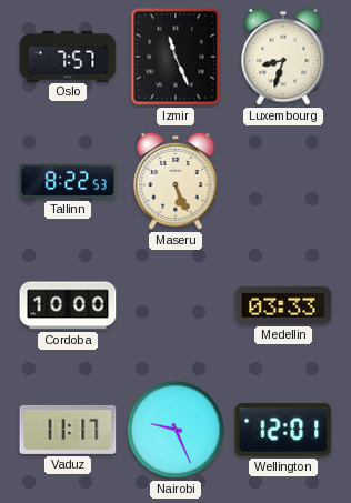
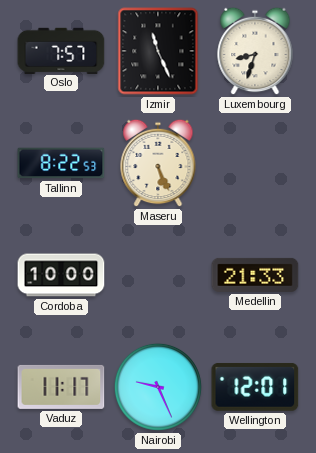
Medellin: 03:33 -> 21:33
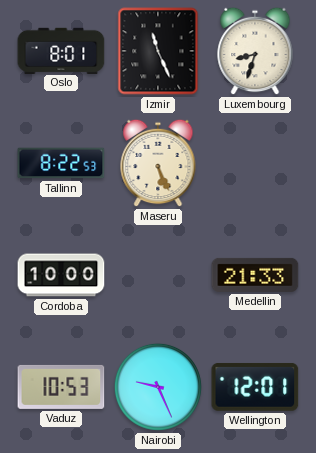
Oslo: 7:57 -> 8:01
Vaduz: 11:17 -> 10:53
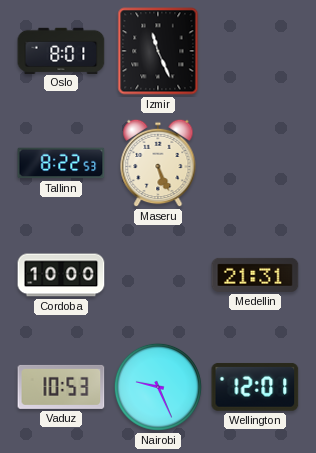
Luxembourg: 8:33 -> none
Medellin: 21:33 -> 21:31
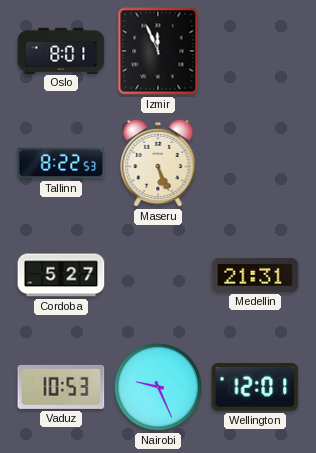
Izmir: 11:26 -> 11:56
Cordoba: 10:00 -> 5:27
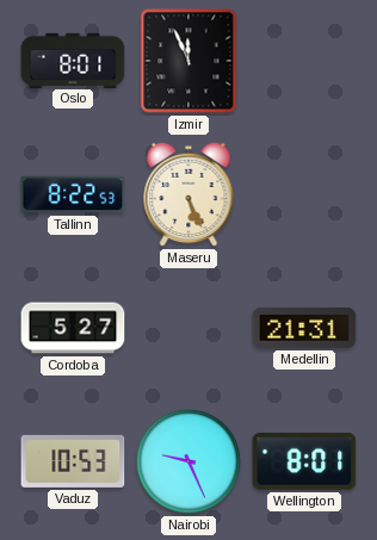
Wellington: 12:01 -> 8:01
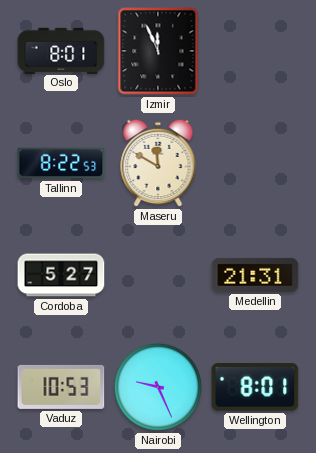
Maseru: 5:26 -> 11:50
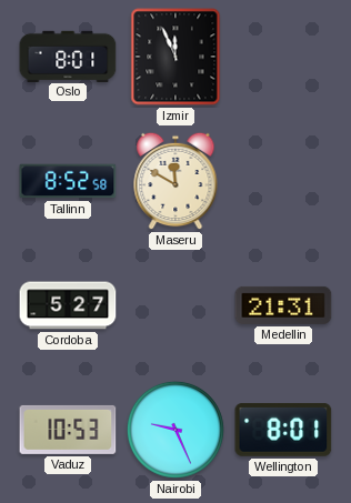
Tallinn: 8:22 -> 8:52
